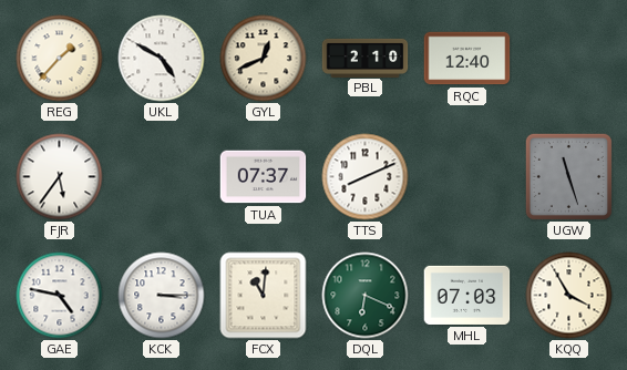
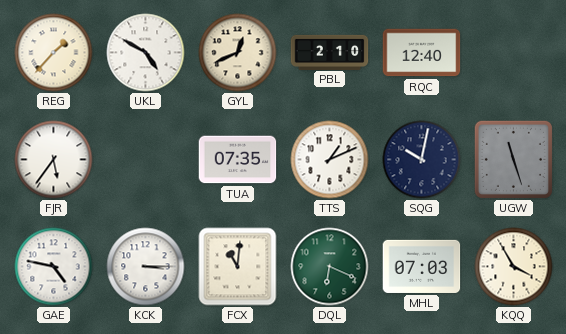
TUA: 07:37 -> 07:35
TTS: 8:11 -> 1:11
SQG: none -> 10:02
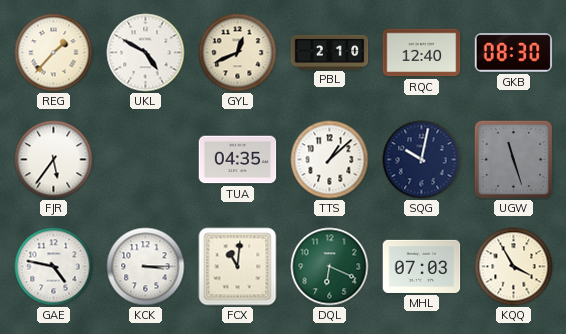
GKB: none -> 08:30
TUA: 07:35 -> 04:35
TTS: 1:11 -> 1:08
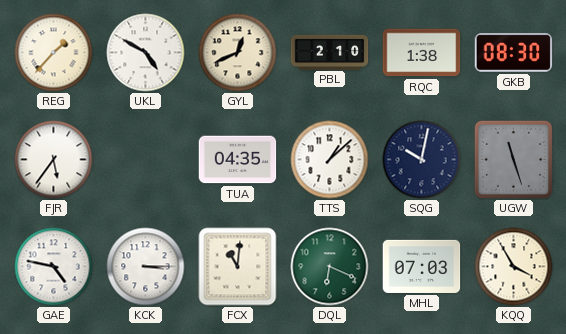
RQC: 12:40 -> 1:38
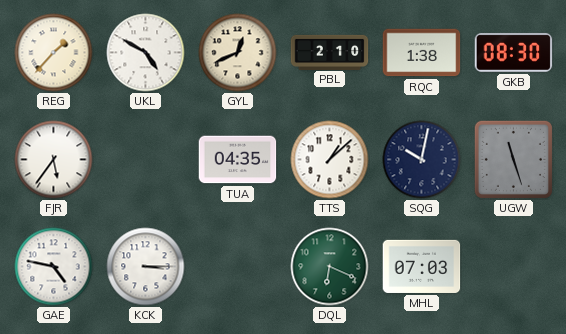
FCX: 11:01 -> none
KQQ: 3:55 -> none
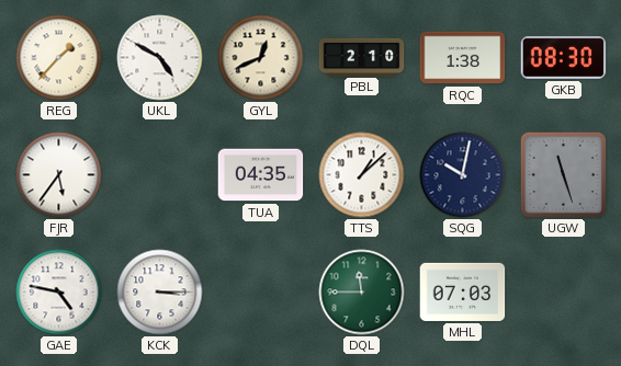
DQL: 6:19 -> 11:45
